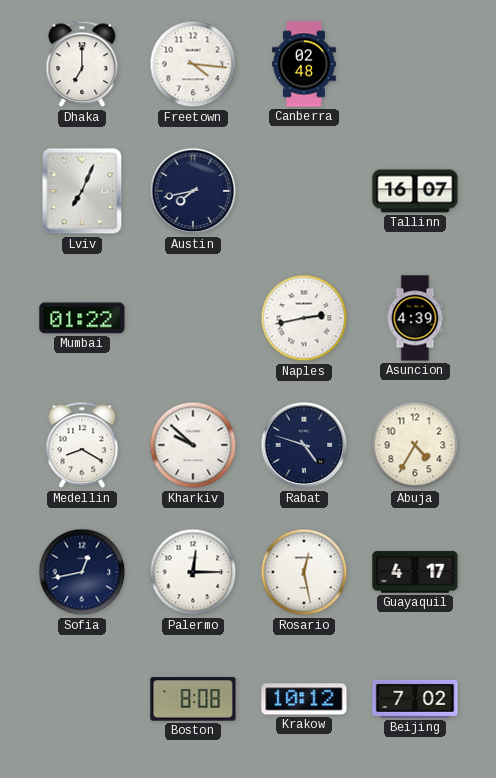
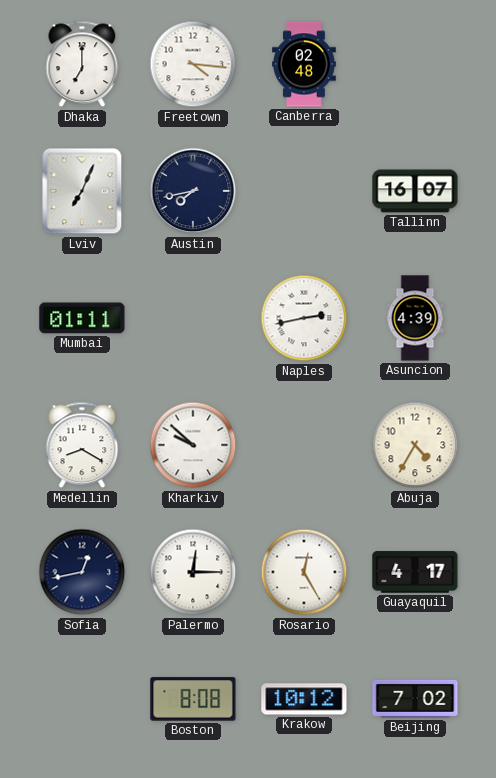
Mumbai: 01:22 -> 01:11
Rabat: 4:48 -> none
Rosario: 12:28 -> 12:25
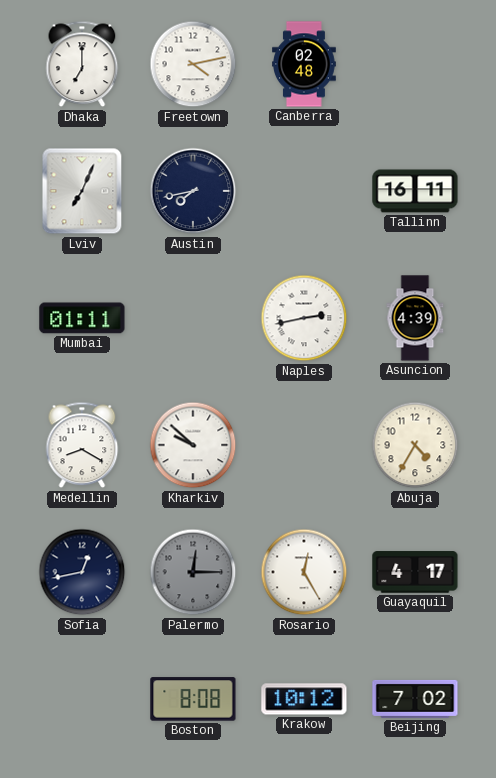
Freetown: 4:16 -> 4:13
Tallinn: 16:07 -> 16:11
Palermo dial: white -> grey
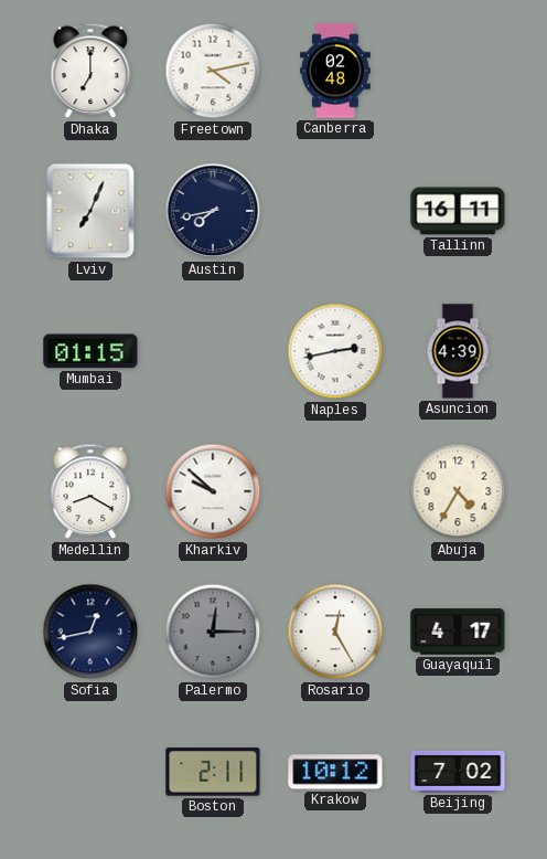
Mumbai: 01:11 -> 01:15
Boston: 8:08 -> 2:11
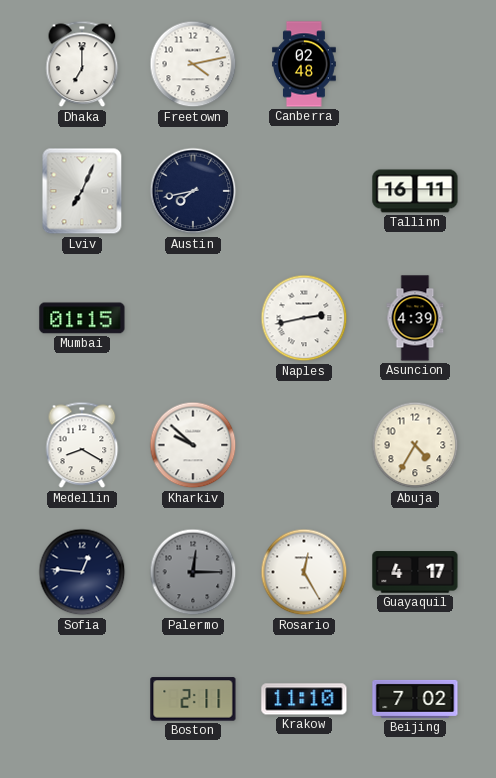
Sofia: 12:43 -> 12:46
Krakow: 10:12 -> 11:10
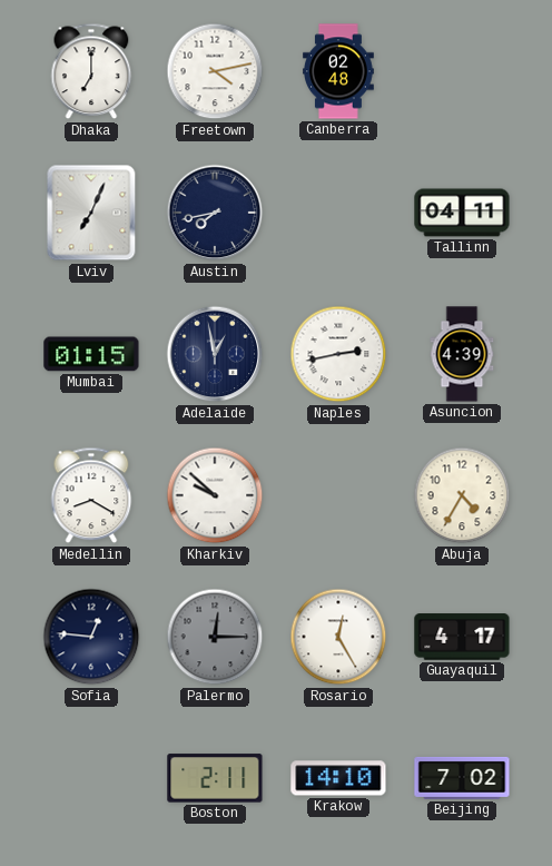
Tallinn: 16:11 -> 04:11
Adelaide: none -> 12:58
Krakow: 11:10 -> 14:10
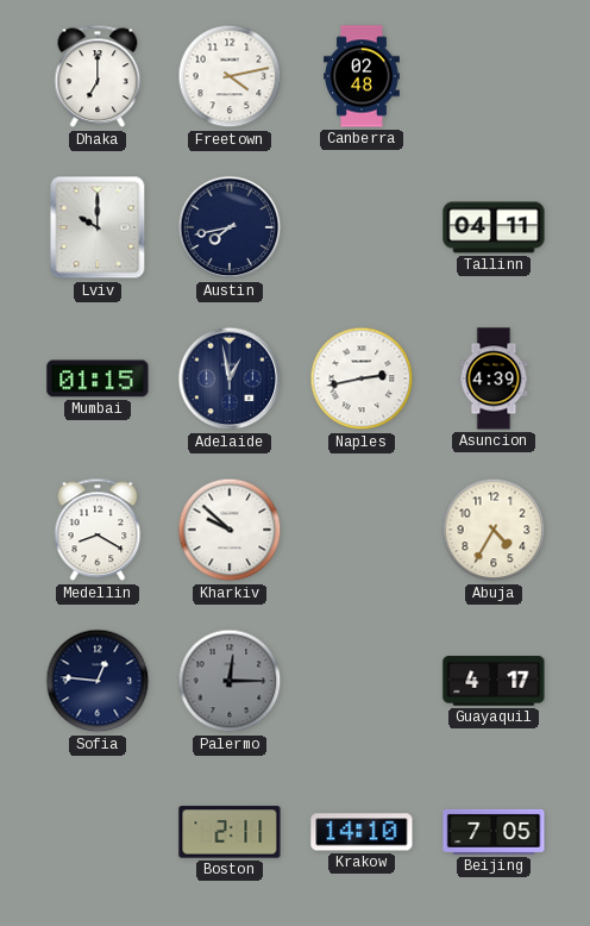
Lviv: 7:04 -> 10:00
Rosario: 12:25 -> none
Beijing: 7:02 -> 7:05
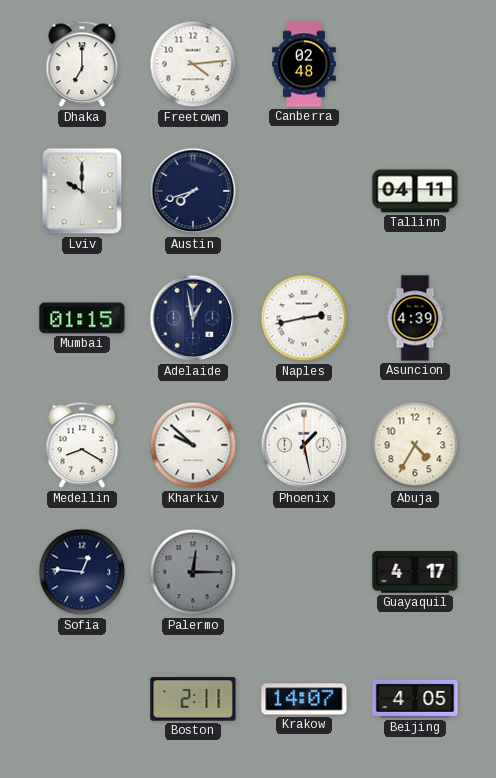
Freetown: 4:13 -> 4:14
Austin: 7:43 -> 7:42
Phoenix: none -> 1:28
Krakow: 14:10 -> 14:07
Beijing: 7:05 -> 4:05
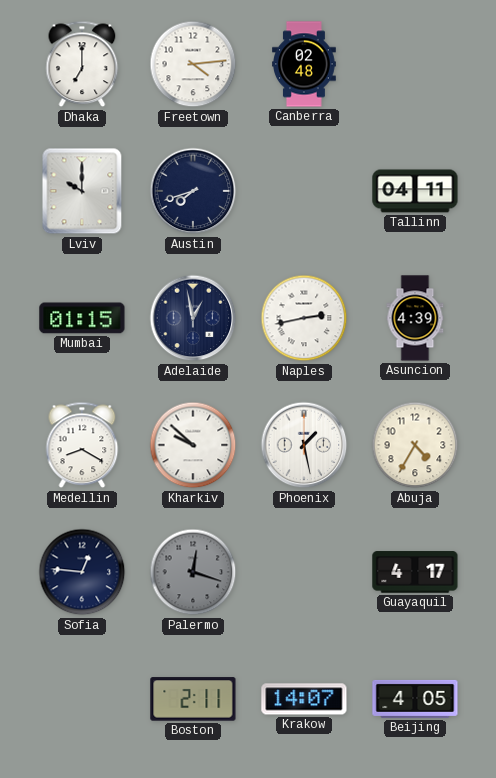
Palermo: 12:15 -> 12:18
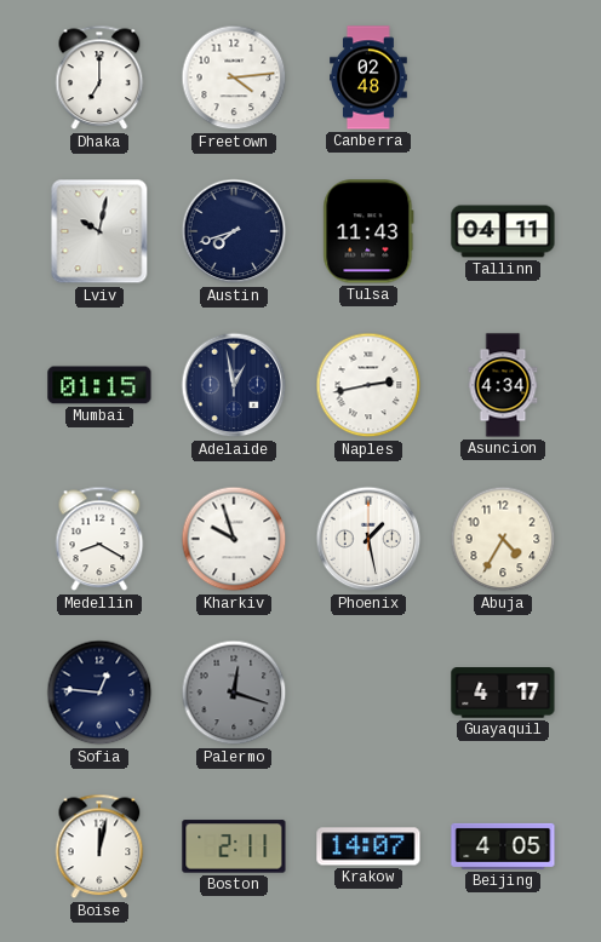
Lviv: 10:00 -> 10:02
Tulsa: none -> 11:43
Asuncion: 4:39 -> 4:34
Kharkiv: 9:52 -> 9:57
Boise: none -> 12:02
